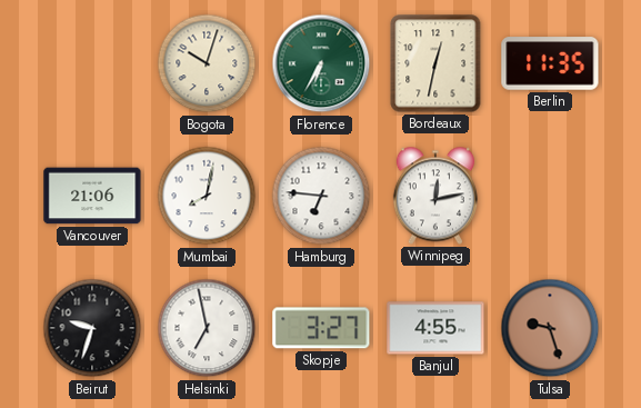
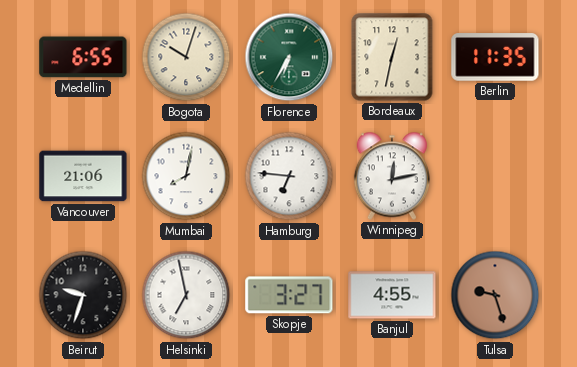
Medellin: none -> 6:55
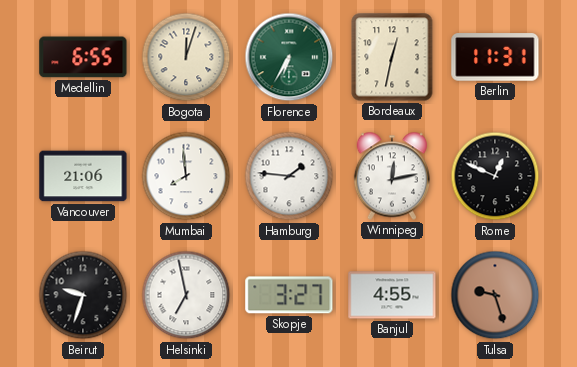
Bogota: 10:03 -> 12:03
Berlin: 11:35 -> 11:31
Mumbai: 8:02 -> 7:59
Hamburg: 6:46 -> 1:46
Rome: none -> 12:49
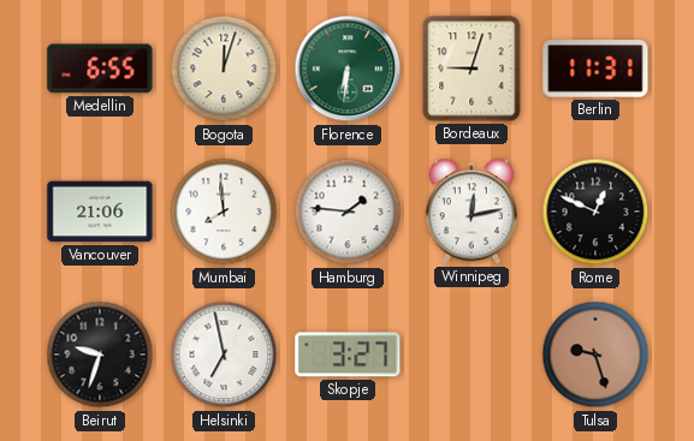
Florence: 6:35 -> 6:31
Bordeaux: 12:32 -> 9:03
Banjul: 4:55 -> none
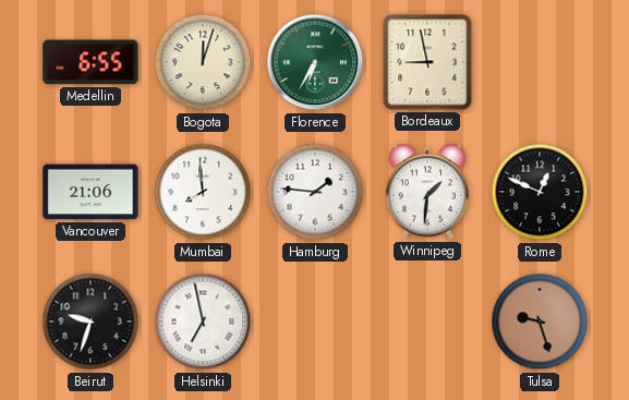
Florence: 6:31 -> 6:35
Bordeaux: 9:03 -> 8:58
Berlin: 11:31 -> none
Winnipeg: 12:13 -> 1:31
Skopje: 3:27 -> none
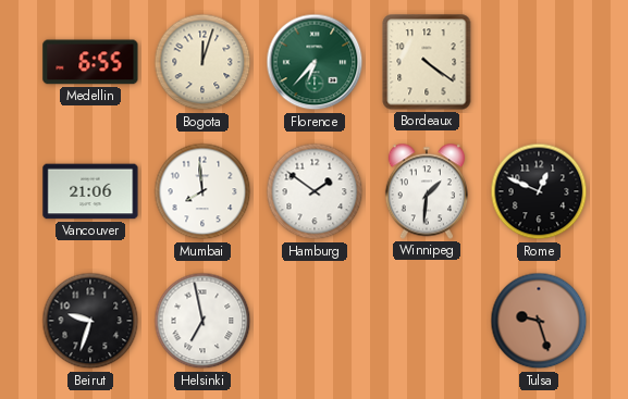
Florence: 6:35 -> 6:37
Bordeaux: 8:58 -> 4:21
Hamburg: 1:46 -> 1:51
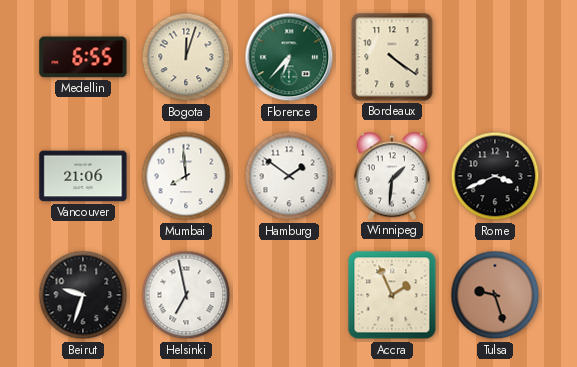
Rome: 12:49 -> 3:41
Accra: none -> 1:56
